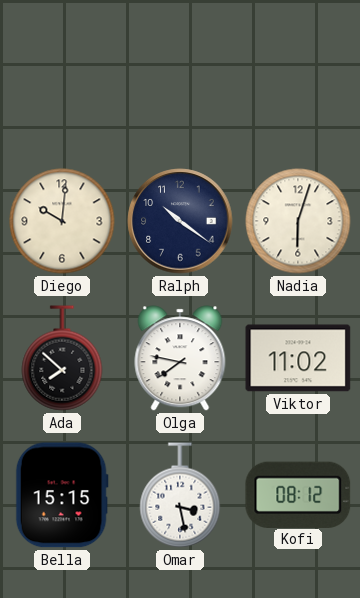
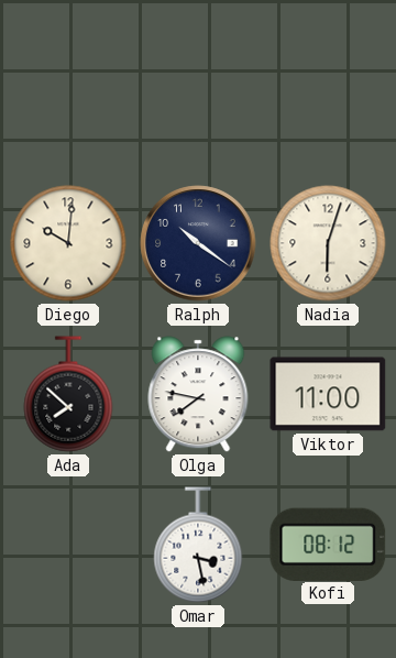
Viktor: 11:02 -> 11:00
Bella: 15:15 -> none
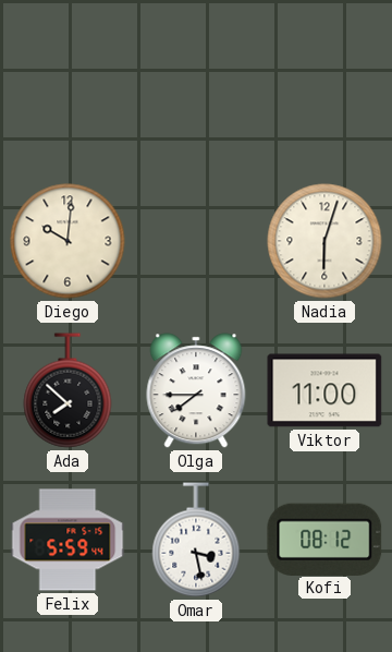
Ralph: 10:21 -> none
Olga: 7:47 -> 7:45
Felix: none -> 5:59
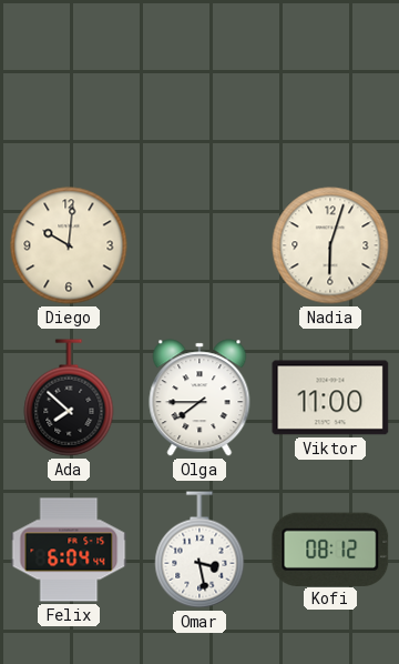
Felix: 5:59 -> 6:04
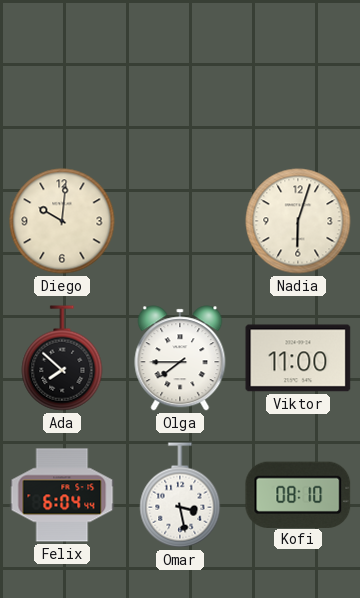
Kofi: 08:12 -> 08:10
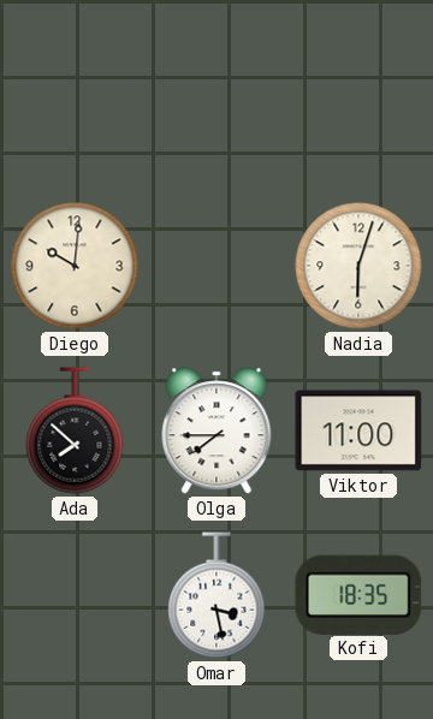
Felix: 6:04 -> none
Kofi: 08:10 -> 18:35
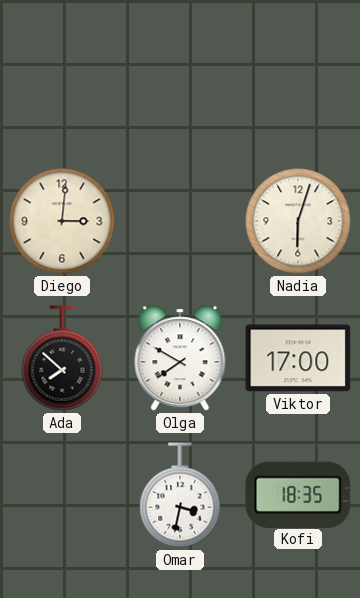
Diego: 10:01 -> 3:01
Olga: 7:45 -> 7:50
Viktor: 11:00 -> 17:00
Omar: 3:28 -> 3:32
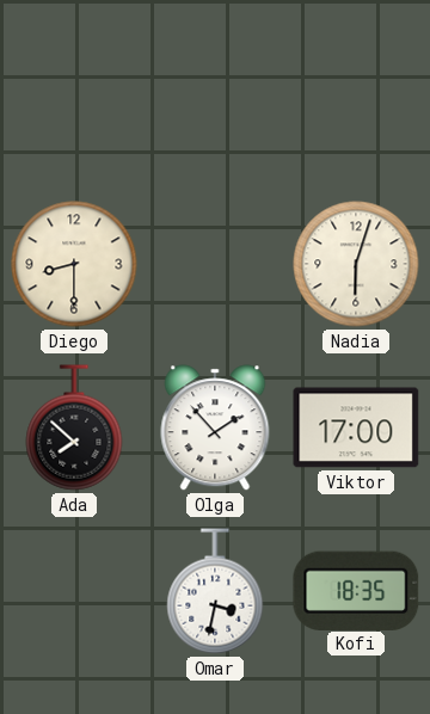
Diego: 3:01 -> 8:30
Olga: 7:50 -> 1:53
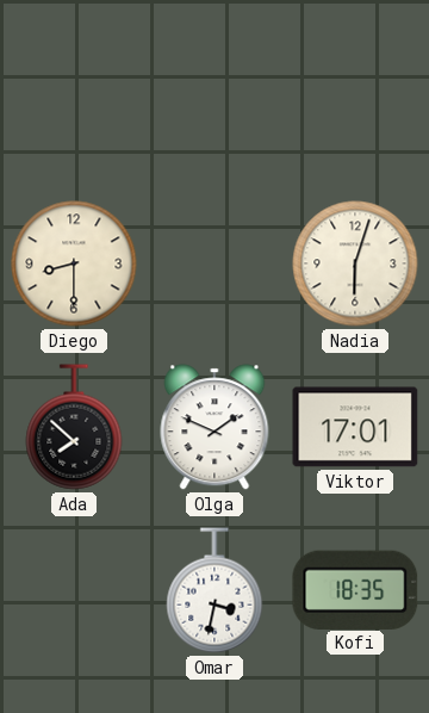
Olga: 1:53 -> 1:49
Viktor: 17:00 -> 17:01
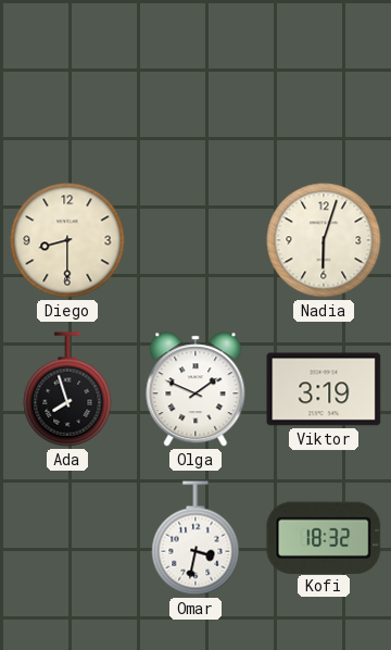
Ada: 7:52 -> 7:57
Viktor: 17:01 -> 3:19
Kofi: 18:35 -> 18:32
